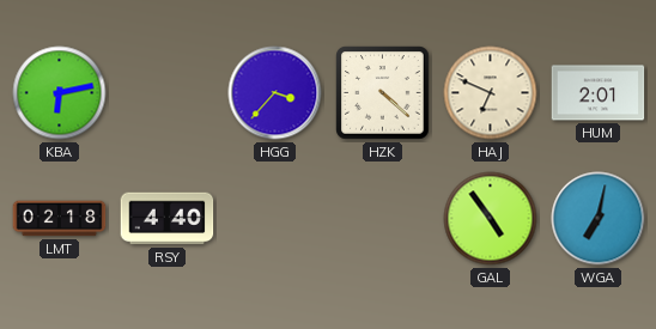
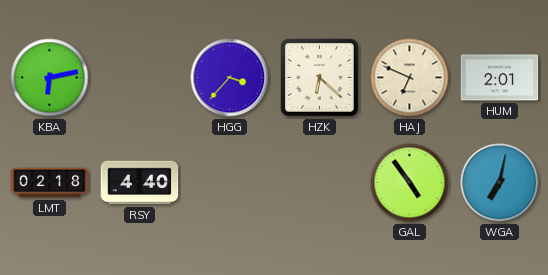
HZK: 4:22 -> 6:22
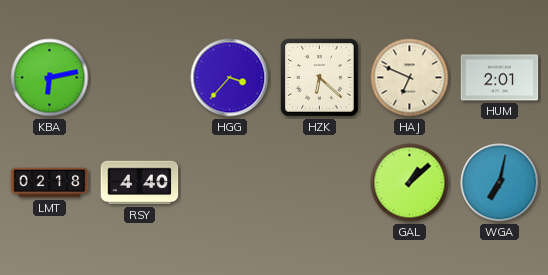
GAL: 4:54 -> 1:08
